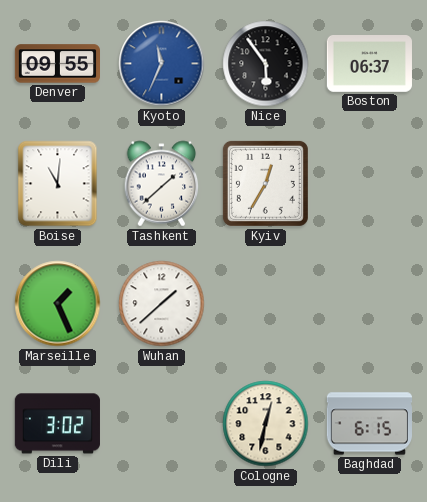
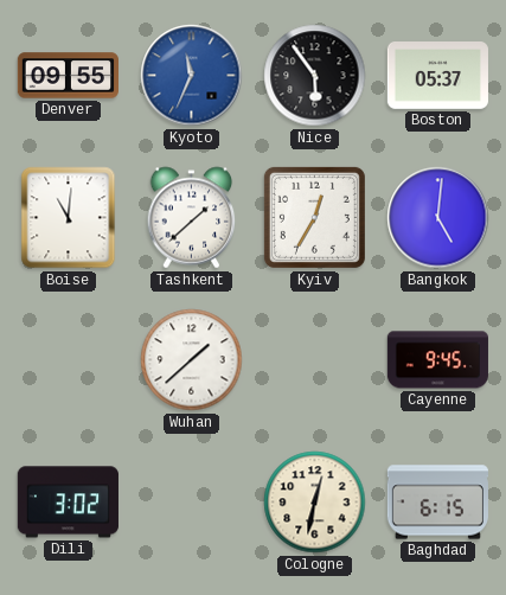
Boston: 06:37 -> 05:37
Bangkok: none -> 5:01
Marseille: 1:26 -> none
Cayenne: none -> 9:45
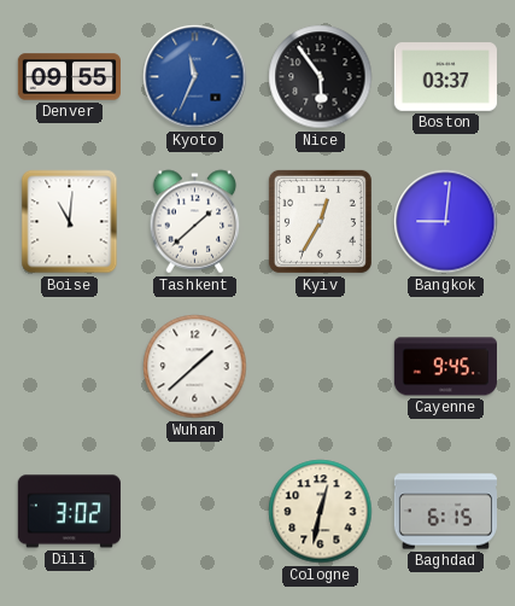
Boston: 05:37 -> 03:37
Bangkok: 5:01 -> 9:01
